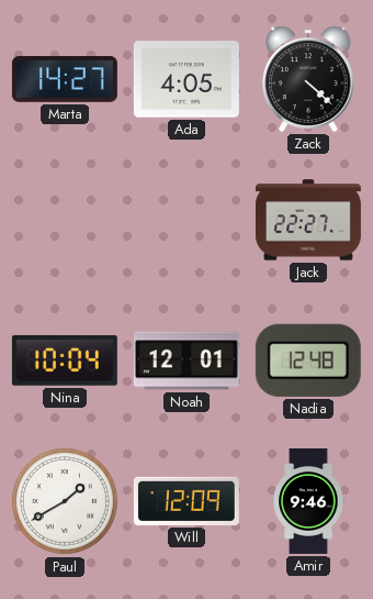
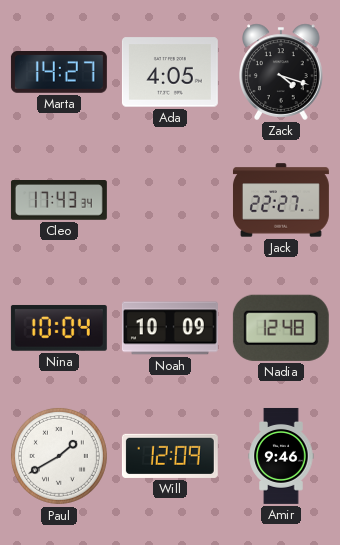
Zack: 4:22 -> 4:18
Cleo: none -> 17:43
Noah: 12:01 -> 10:09
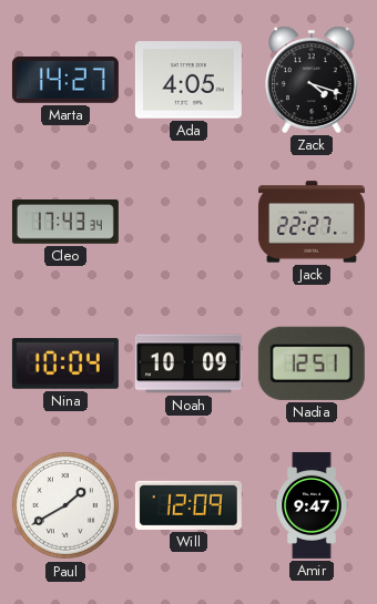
Nadia: 12:48 -> 12:51
Amir: 9:46 -> 9:47
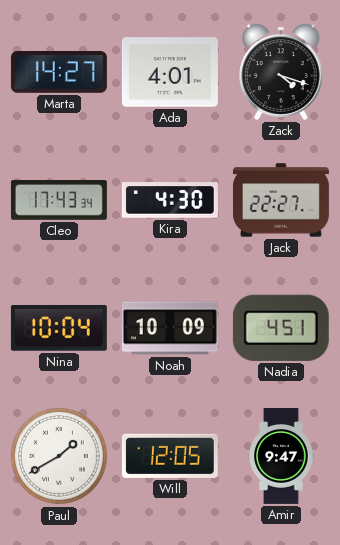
Ada: 4:05 -> 4:01
Kira: none -> 4:30
Nadia: 12:51 -> 4:51
Will: 12:09 -> 12:05
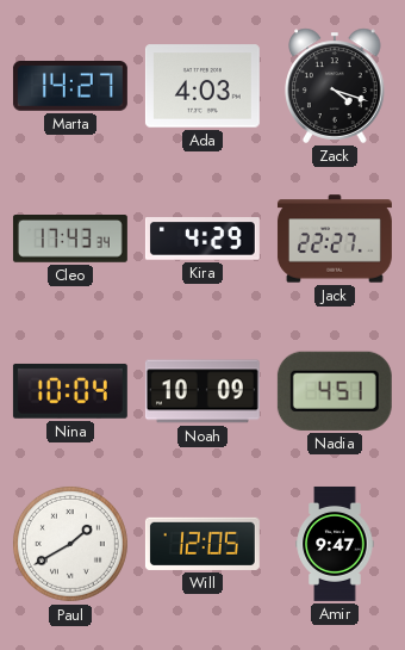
Ada: 4:01 -> 4:03
Kira: 4:30 -> 4:29
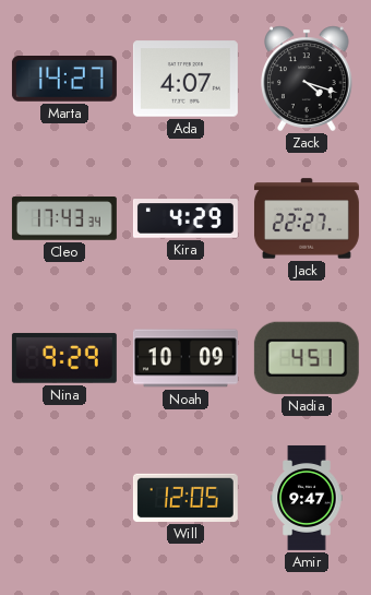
Ada: 4:03 -> 4:07
Nina: 10:04 -> 9:29
Paul: 1:40 -> none
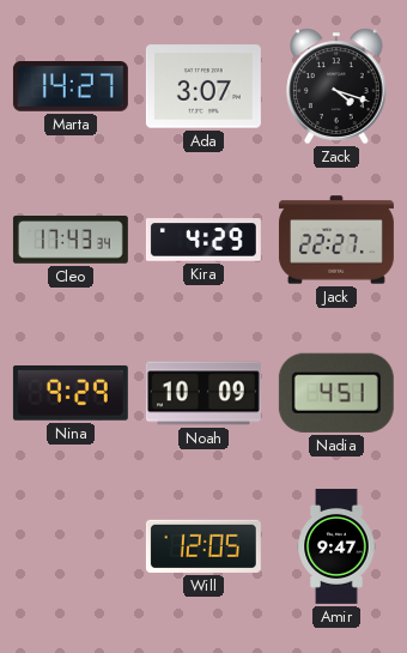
Ada: 4:07 -> 3:07
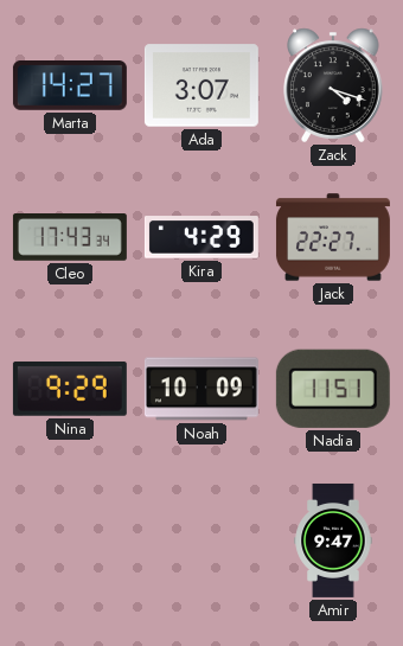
Nadia: 4:51 -> 11:51
Will: 12:05 -> none
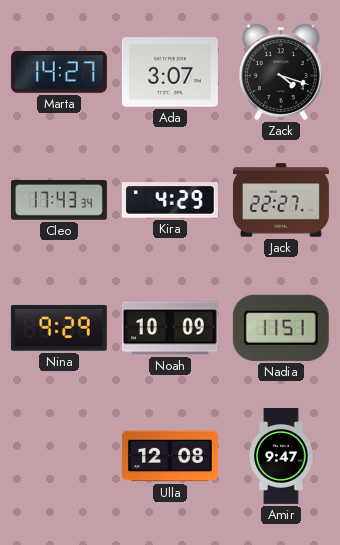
Ulla: none -> 12:08
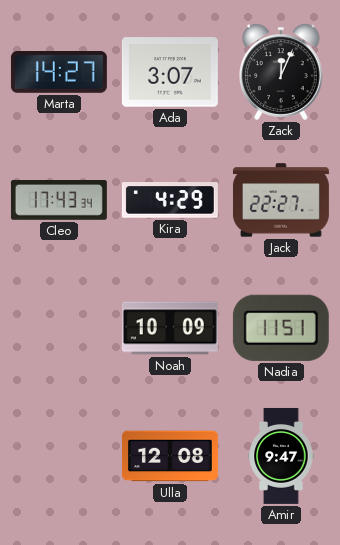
Zack: 4:18 -> 12:04
Nina: 9:29 -> none
